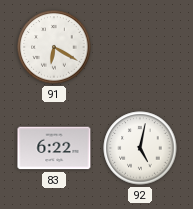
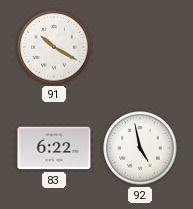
91: 6:20 -> 10:20
92: 5:02 -> 4:58
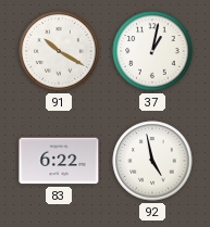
37: none -> 1:02
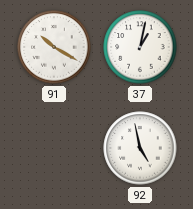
83: 6:22 -> none
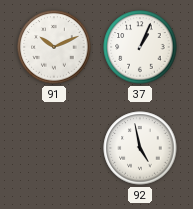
91: 10:20 -> 10:11
37: 1:02 -> 1:04
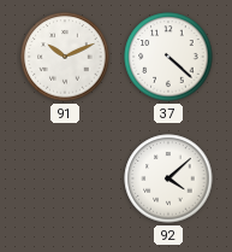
37: 1:04 -> 4:22
92: 4:58 -> 4:08
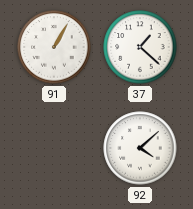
91: 10:11 -> 1:05
37: 4:22 -> 1:22
